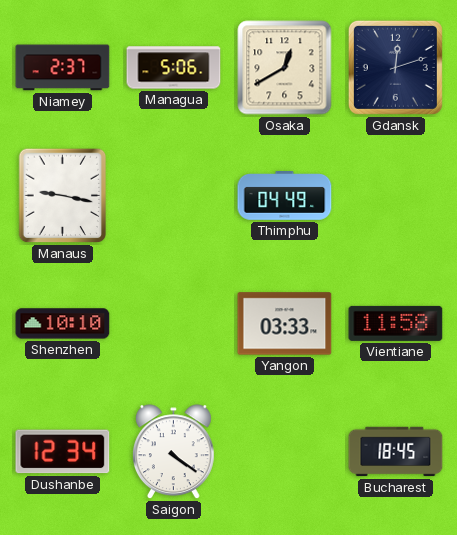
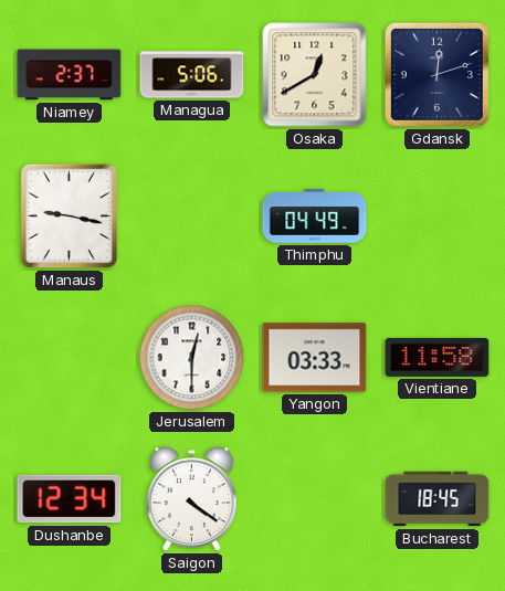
Shenzhen: 10:10 -> none
Jerusalem: none -> 12:30
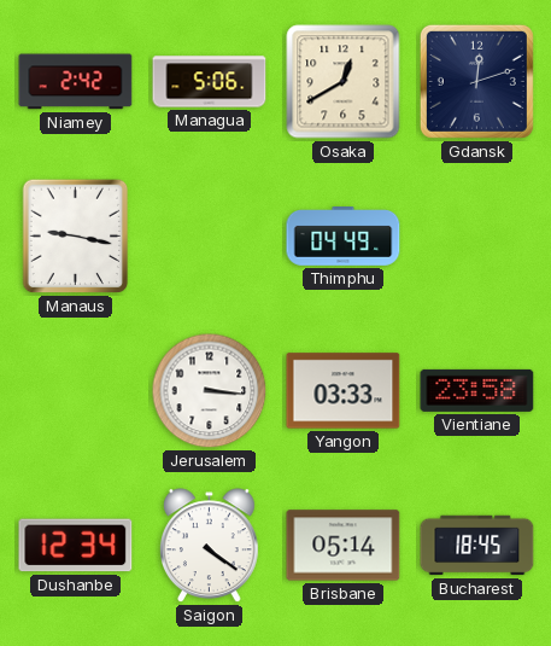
Niamey: 2:37 -> 2:42
Jerusalem: 12:30 -> 3:16
Vientiane: 11:58 -> 23:58
Brisbane: none -> 05:14
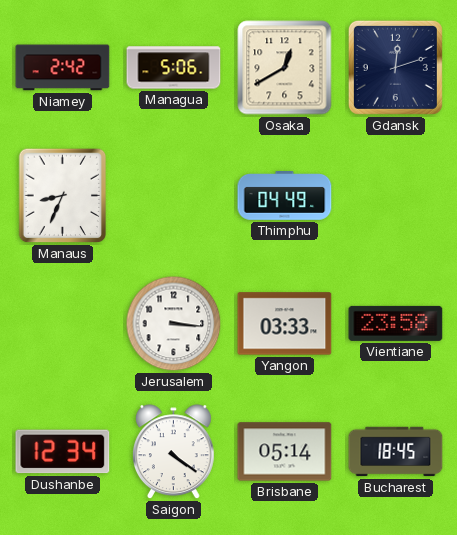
Manaus: 9:17 -> 8:34
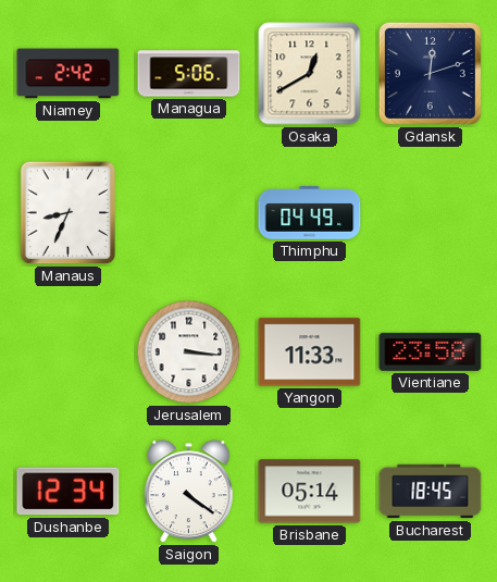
Yangon: 03:33 -> 11:33
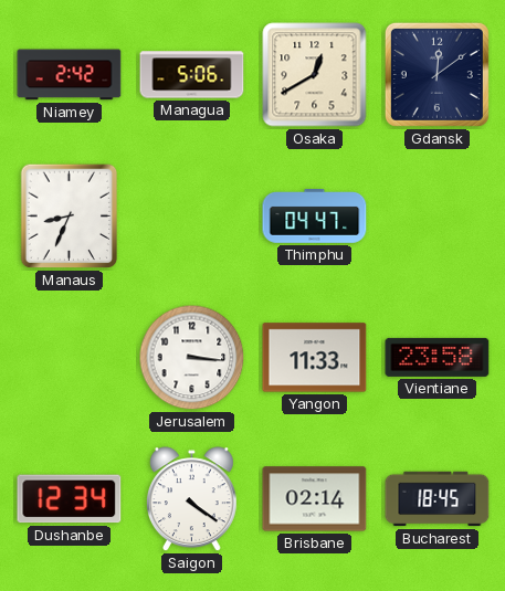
Gdansk: 12:12 -> 12:09
Thimphu: 04:49 -> 04:47
Brisbane: 05:14 -> 02:14
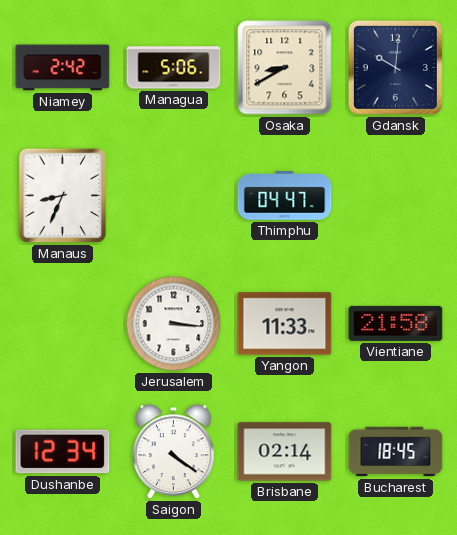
Osaka: 12:40 -> 8:40
Gdansk: 12:09 -> 10:01
Vientiane: 23:58 -> 21:58
